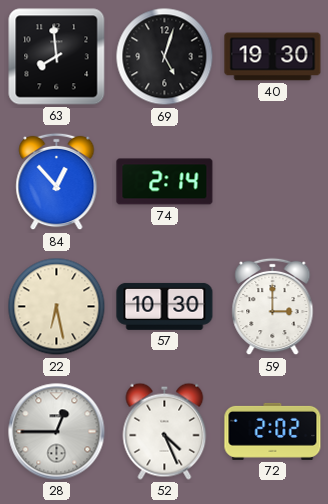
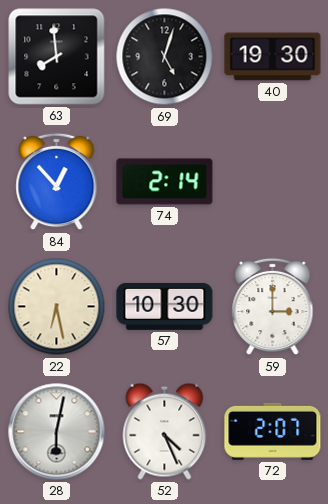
28: 12:45 -> 6:02
72: 2:02 -> 2:07
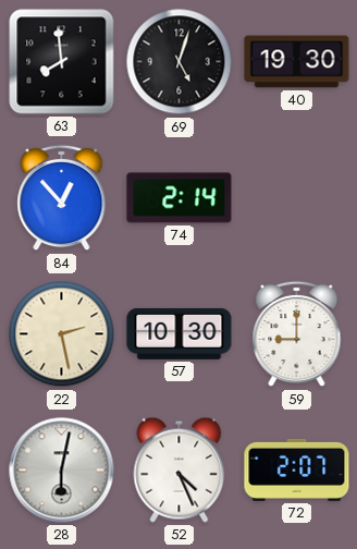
22: 6:28 -> 2:28
59: 3:00 -> 9:00
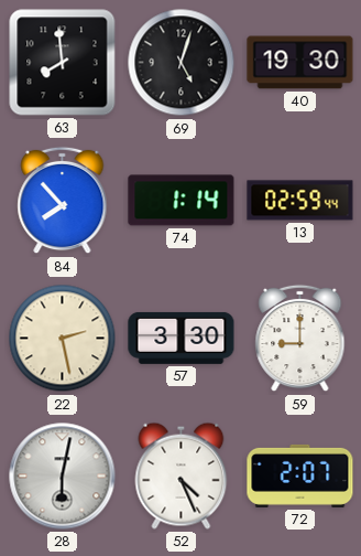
84: 12:53 -> 7:53
74: 2:14 -> 1:14
13: none -> 02:59
57: 10:30 -> 3:30
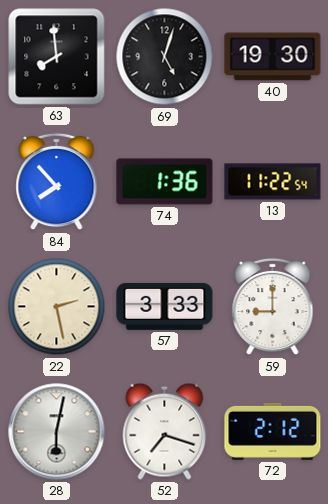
74: 1:14 -> 1:36
13: 02:59 -> 11:22
57: 3:30 -> 3:33
52: 4:26 -> 7:18
72: 2:07 -> 2:12
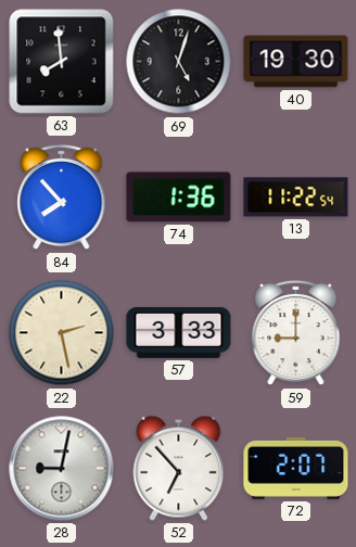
28: 6:02 -> 9:02
52: 7:18 -> 6:53
72: 2:12 -> 2:07
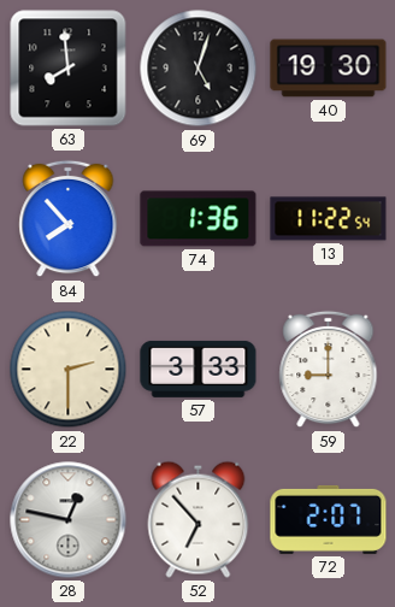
22: 2:28 -> 2:30
28: 9:02 -> 12:47
